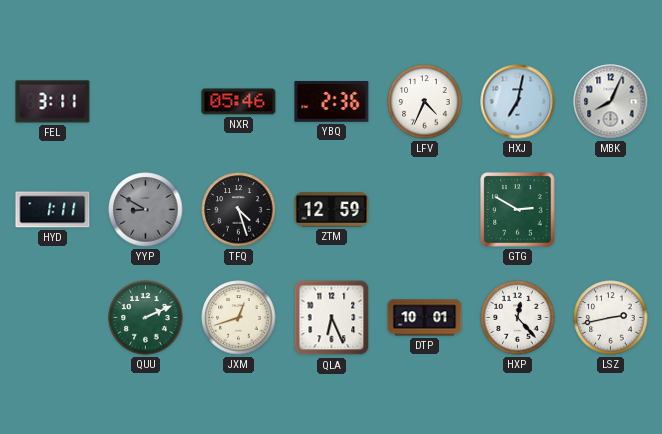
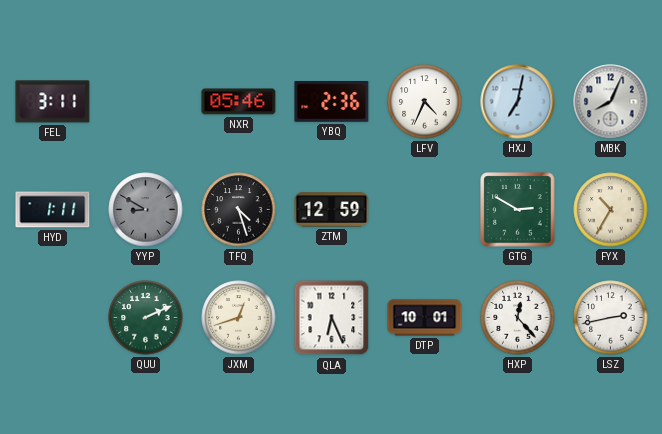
FYX: none -> 10:35
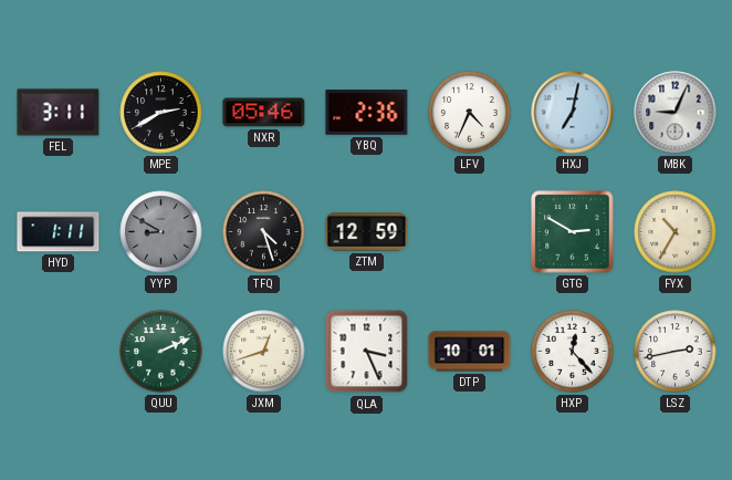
MPE: none -> 2:40
MBK: 8:04 -> 9:04
QLA: 6:26 -> 3:26
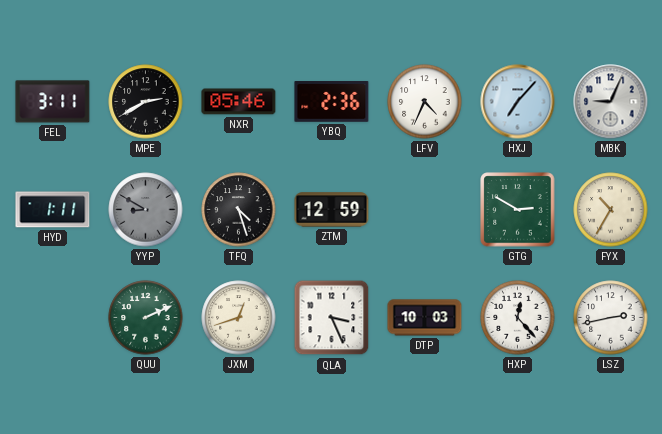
HXJ: 7:02 -> 7:07
DTP: 10:01 -> 10:03
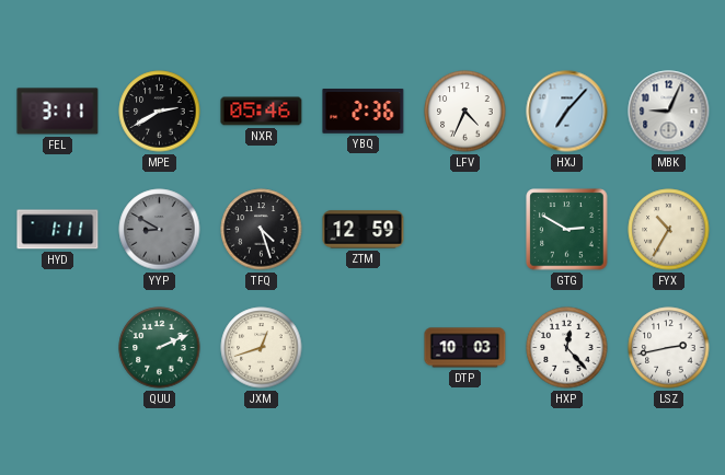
QLA: 3:26 -> none
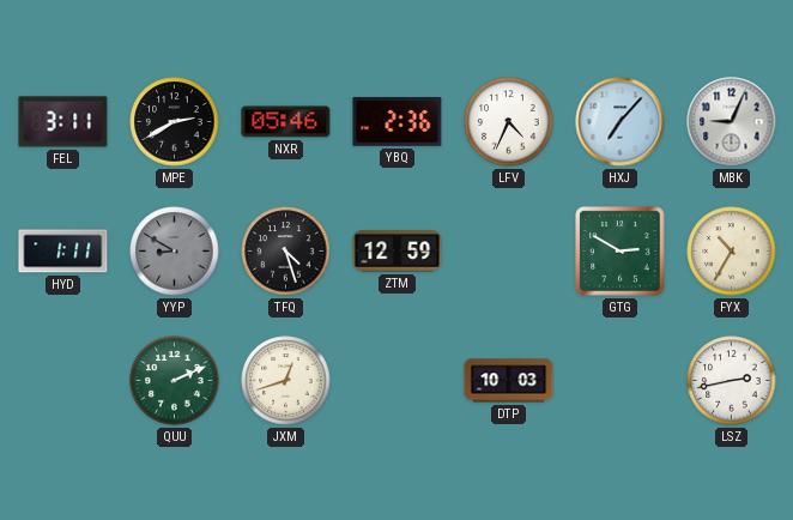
HXP: 12:23 -> none
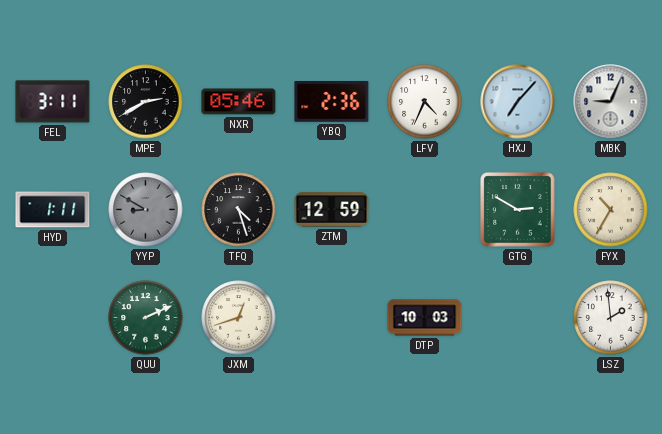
LSZ: 2:43 -> 1:59
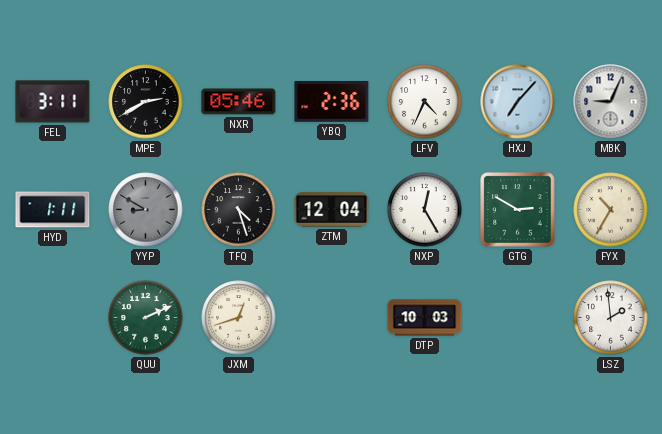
ZTM: 12:59 -> 12:04
NXP: none -> 12:25
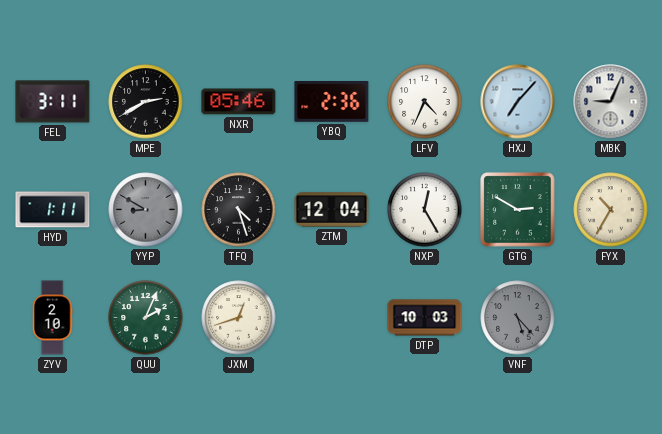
ZYV: none -> 2:10
QUU: 2:11 -> 2:04
VNF: none -> 5:23
LSZ: 1:59 -> none
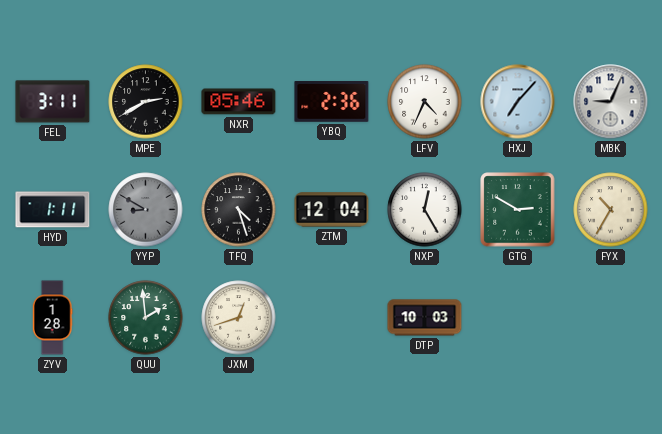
ZYV: 2:10 -> 1:28
QUU: 2:04 -> 1:59
VNF: 5:23 -> none
